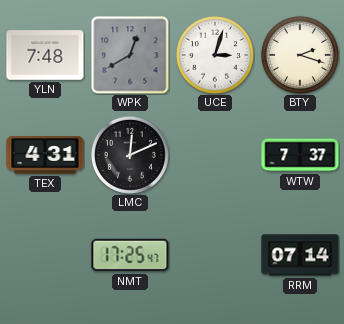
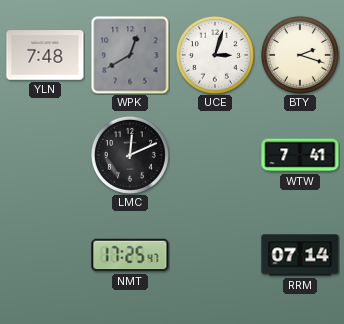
TEX: 4:31 -> none
WTW: 7:37 -> 7:41
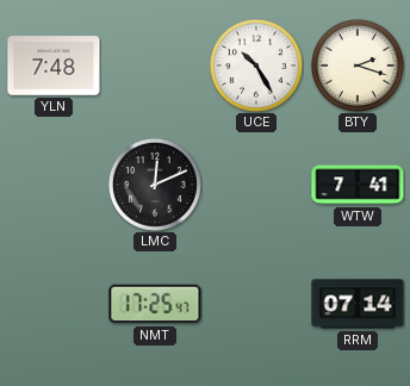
WPK: 12:40 -> none
UCE: 3:03 -> 10:25
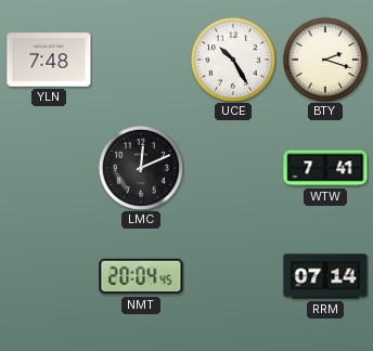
NMT: 17:25 -> 20:04
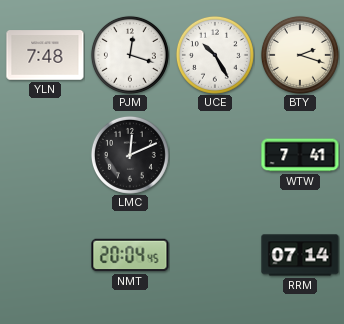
PJM: none -> 12:18
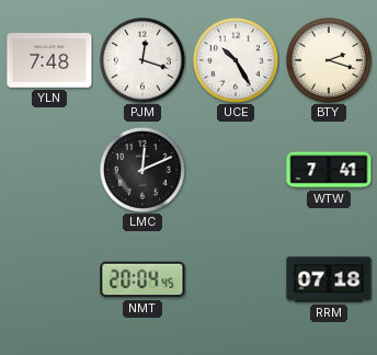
RRM: 07:14 -> 07:18
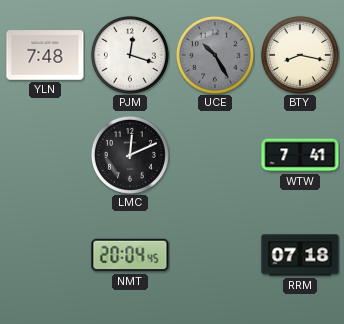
UCE dial: white -> grey
BTY: 2:18 -> 8:17
